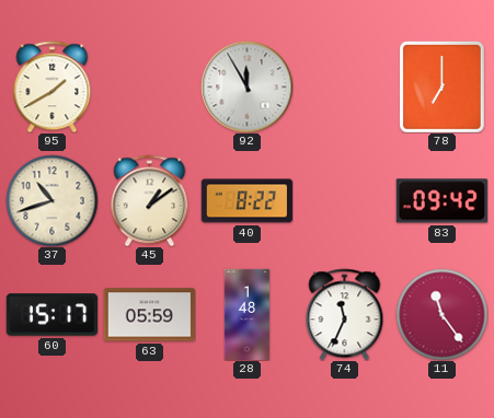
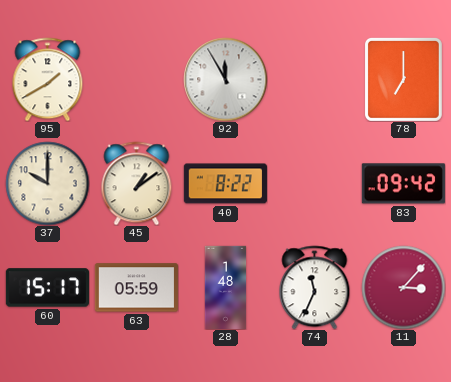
37: 10:42 -> 10:00
11: 11:24 -> 3:07
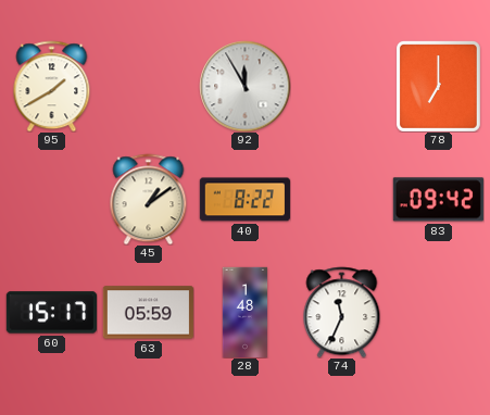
37: 10:00 -> none
11: 3:07 -> none
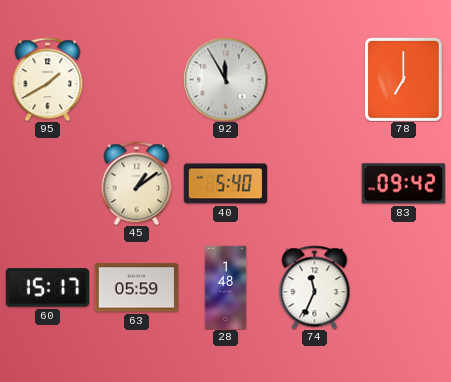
40: 8:22 -> 5:40
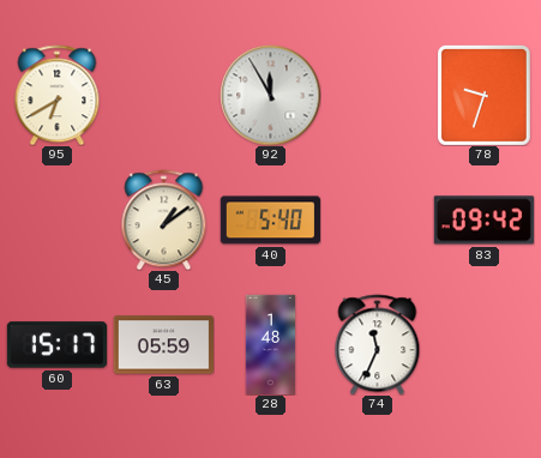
95: 1:40 -> 6:40
78: 7:00 -> 9:33
